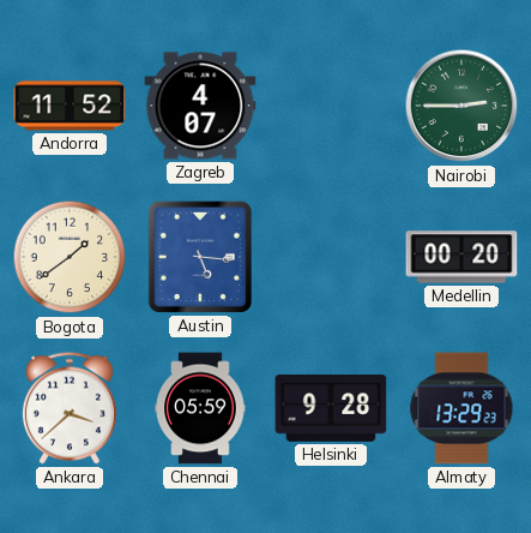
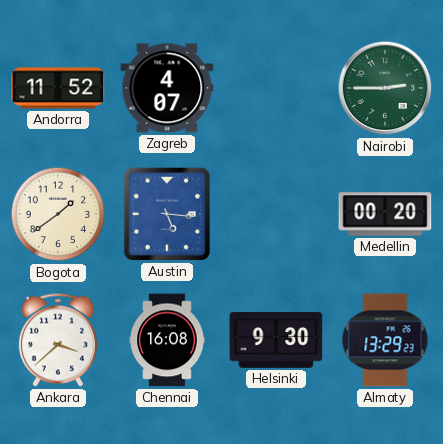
Chennai: 05:59 -> 16:08
Helsinki: 9:28 -> 9:30
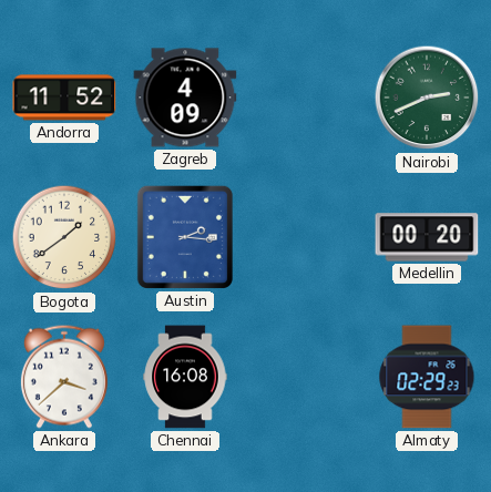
Zagreb: 4:07 -> 4:09
Nairobi: 2:45 -> 2:41
Austin: 5:16 -> 2:16
Helsinki: 9:30 -> none
Almaty: 13:29 -> 02:29
